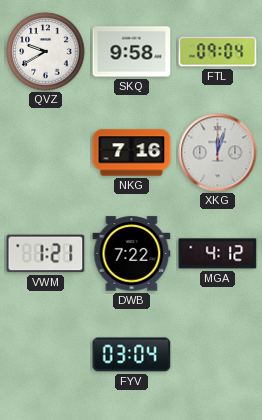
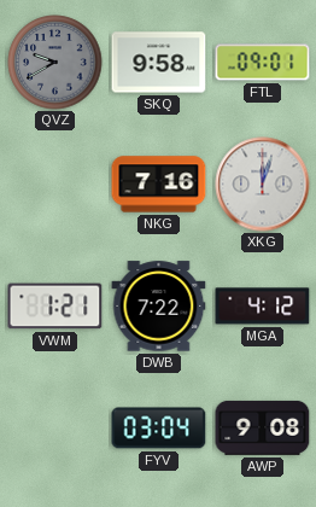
QVZ dial: white -> grey
FTL: 09:04 -> 09:01
AWP: none -> 9:08
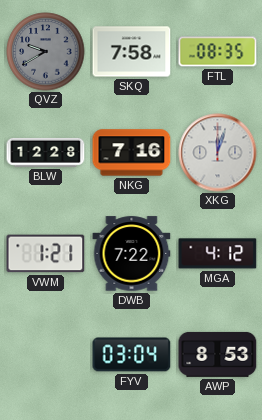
SKQ: 9:58 -> 7:58
FTL: 09:01 -> 08:35
BLW: none -> 12:28
AWP: 9:08 -> 8:53
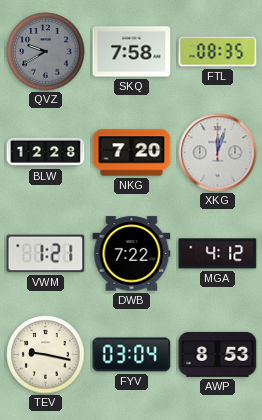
NKG: 7:16 -> 7:20
TEV: none -> 9:17
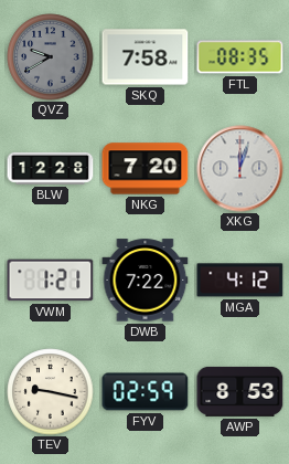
FYV: 03:04 -> 02:59
